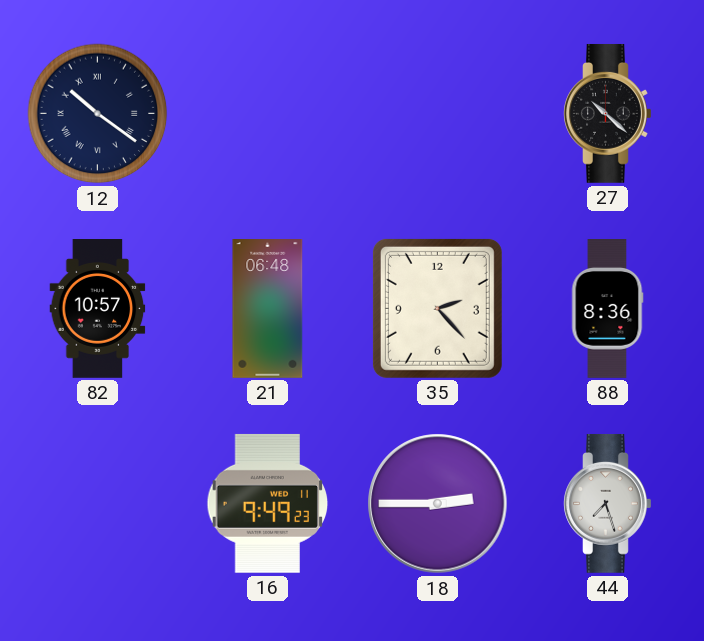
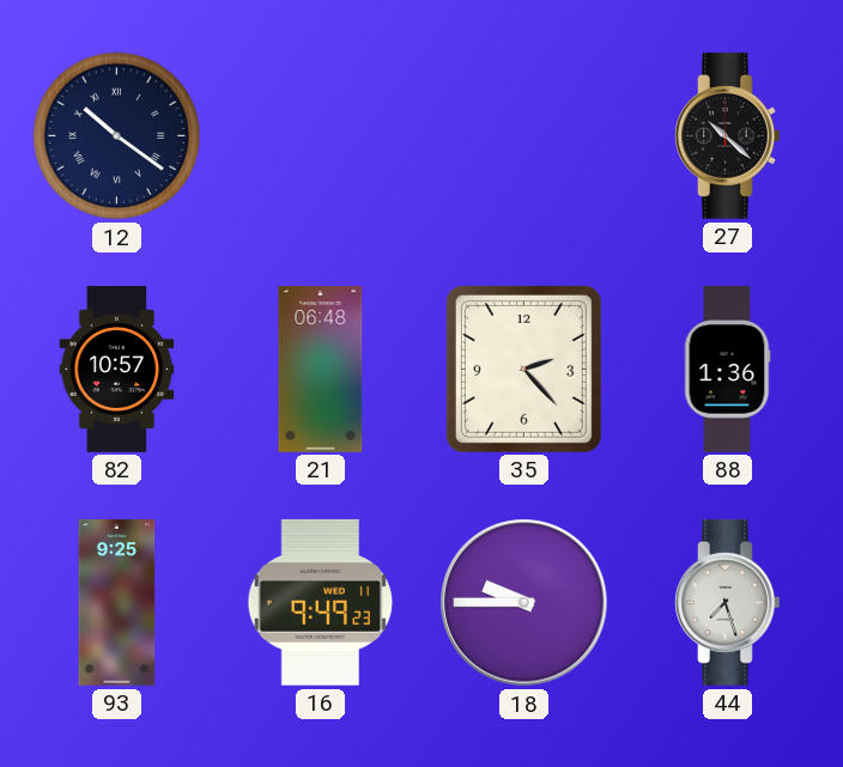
88: 8:36 -> 1:36
93: none -> 9:25
18: 2:45 -> 9:45
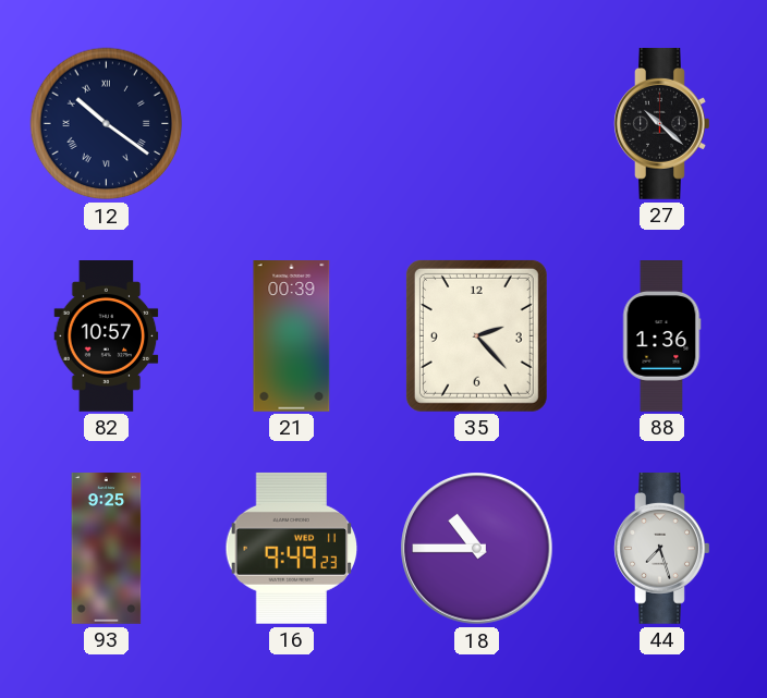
21: 06:48 -> 00:39
18: 9:45 -> 10:45
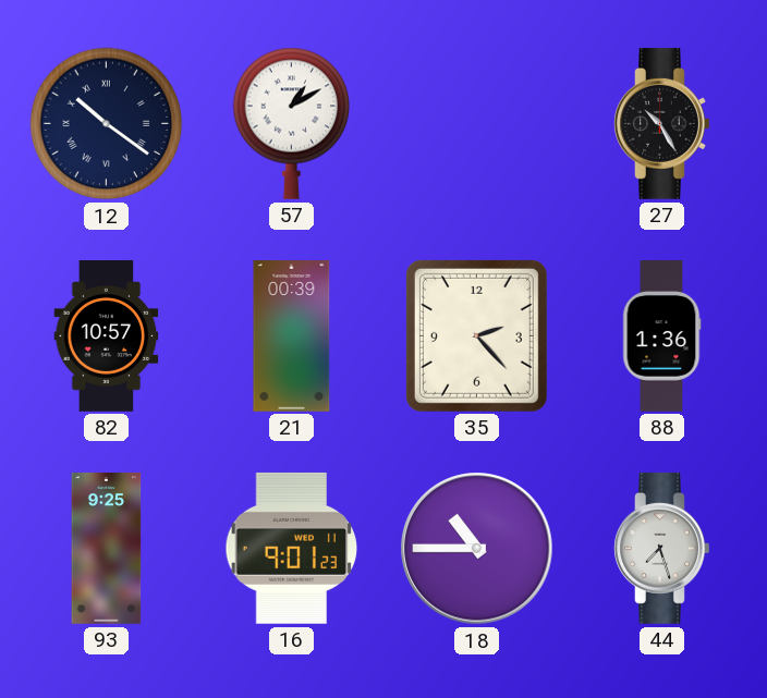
57: none -> 1:10
27: 10:22 -> 10:25
16: 9:49 -> 9:01
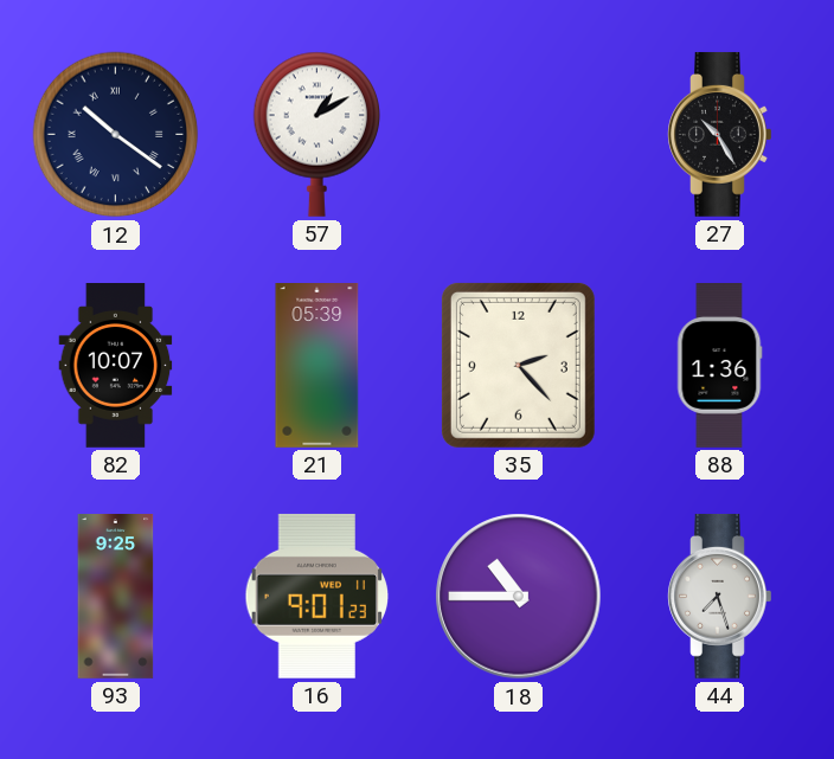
82: 10:57 -> 10:07
21: 00:39 -> 05:39
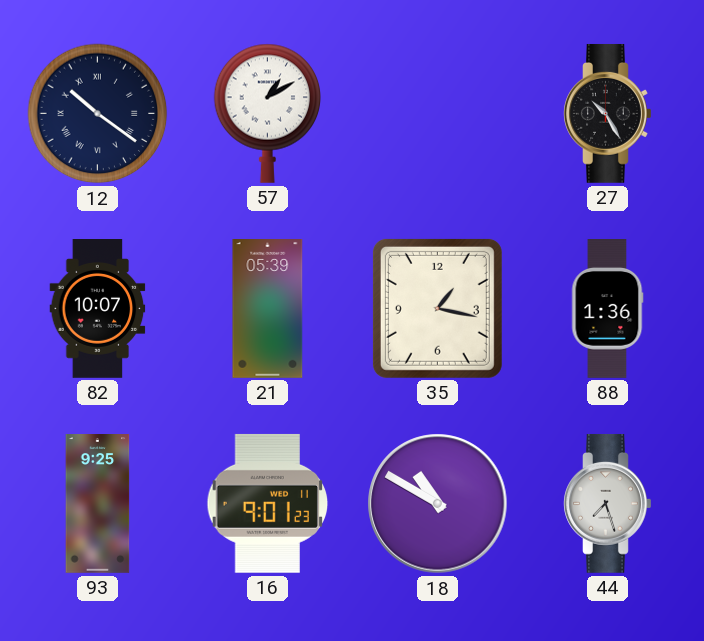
35: 2:23 -> 1:17
18: 10:45 -> 10:50
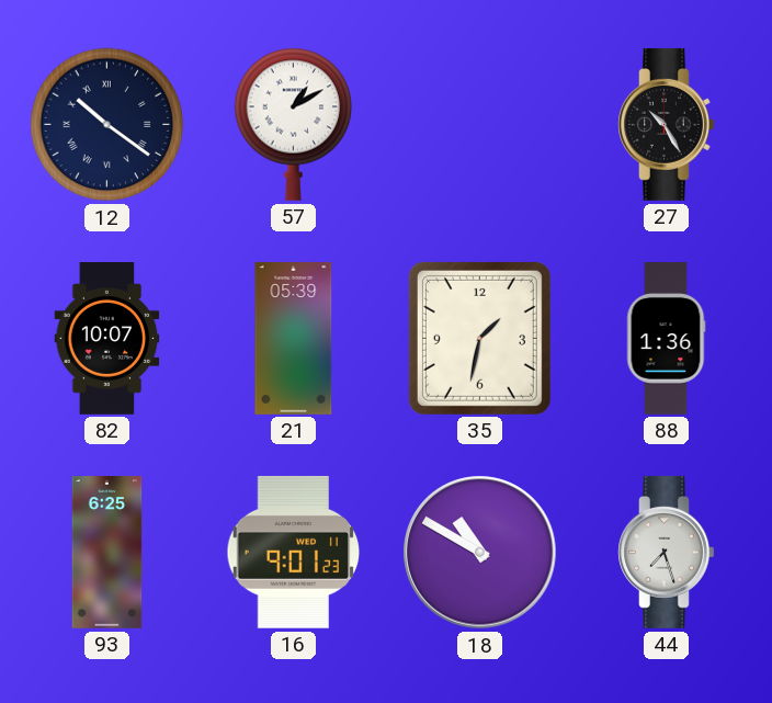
35: 1:17 -> 1:32
93: 9:25 -> 6:25
